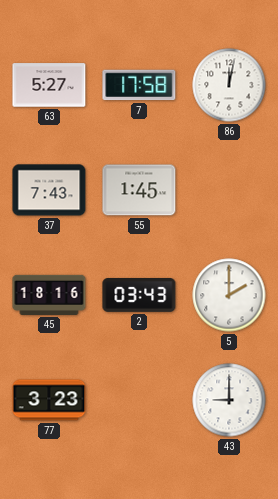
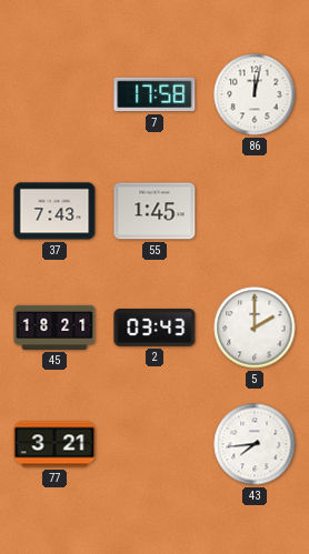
63: 5:27 -> none
45: 18:16 -> 18:21
77: 3:23 -> 3:21
43: 9:00 -> 7:44
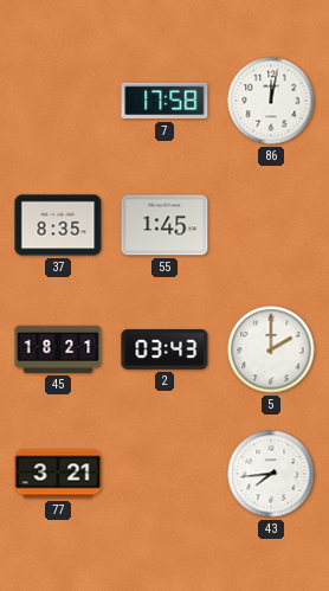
37: 7:43 -> 8:35
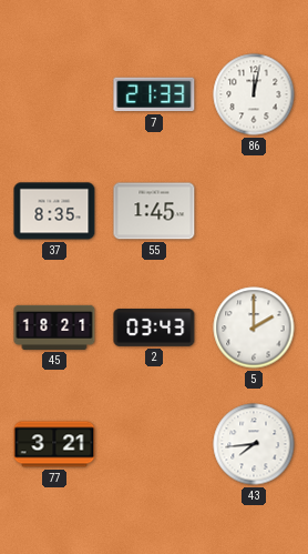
7: 17:58 -> 21:33
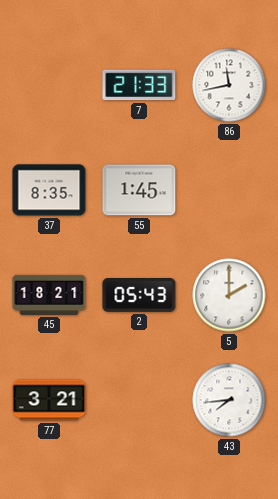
86: 12:02 -> 11:43
2: 03:43 -> 05:43
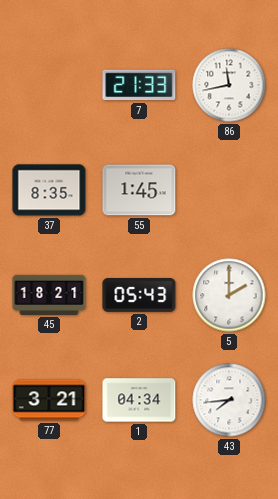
1: none -> 04:34
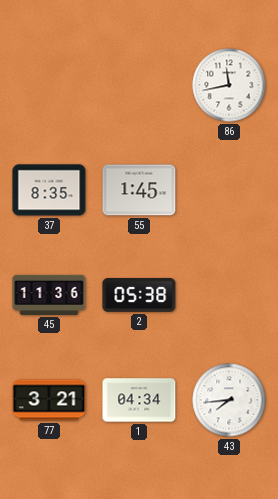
7: 21:33 -> none
45: 18:21 -> 11:36
2: 05:43 -> 05:38
5: 2:00 -> none
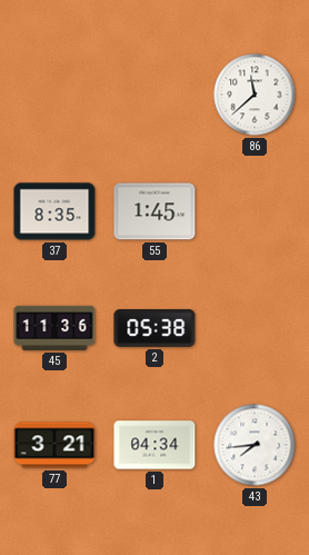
86: 11:43 -> 11:38
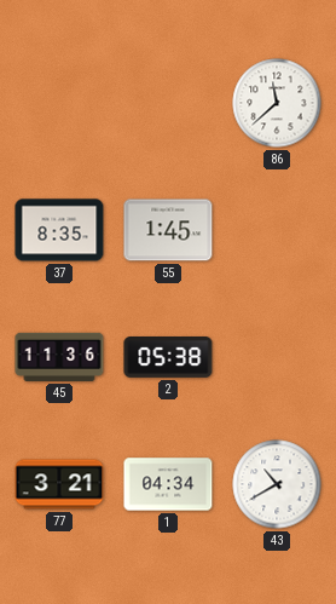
43: 7:44 -> 10:40
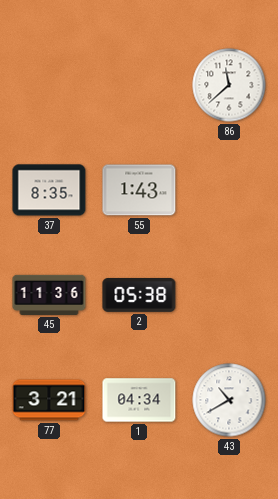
55: 1:45 -> 1:43
